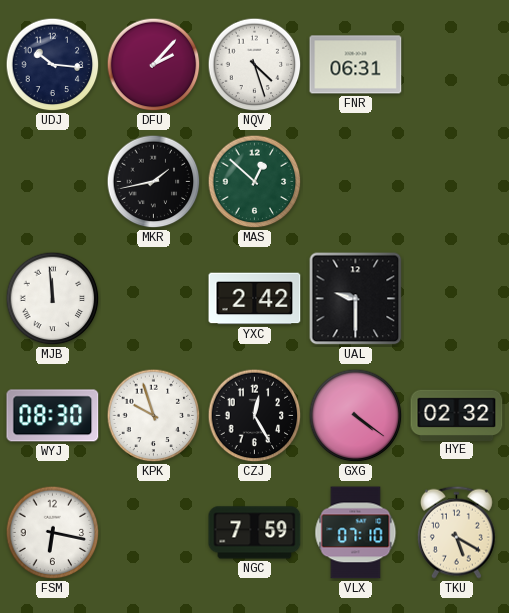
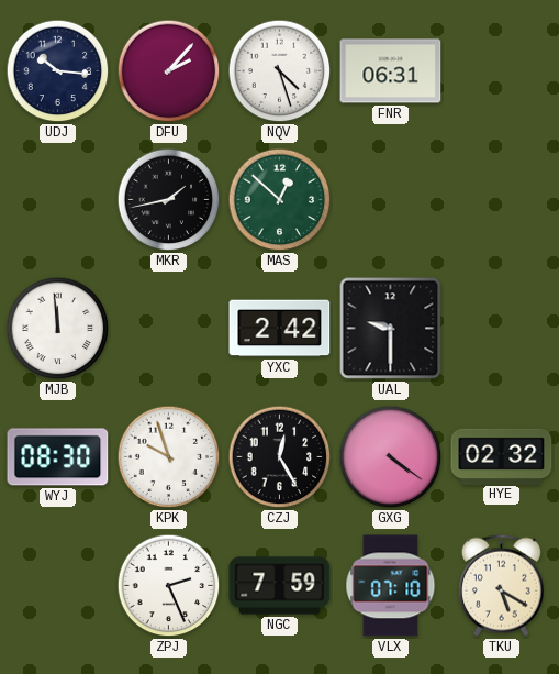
FSM: 6:17 -> none
ZPJ: none -> 2:26
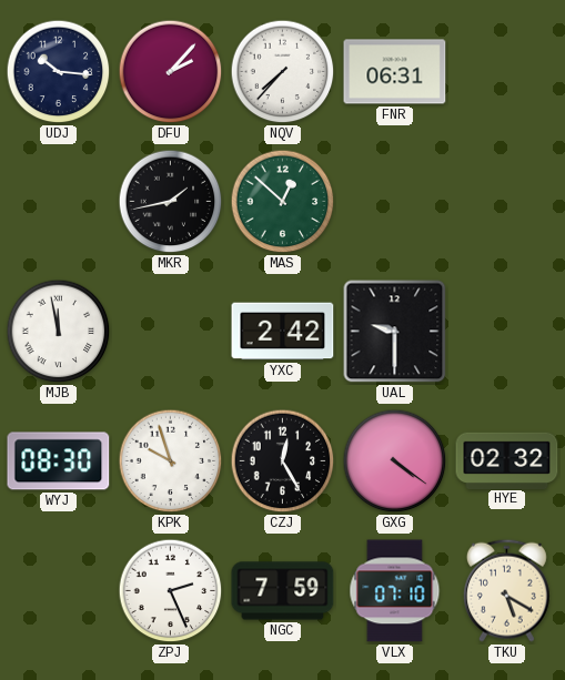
NQV: 4:27 -> 7:37
MJB: 11:59 -> 11:58
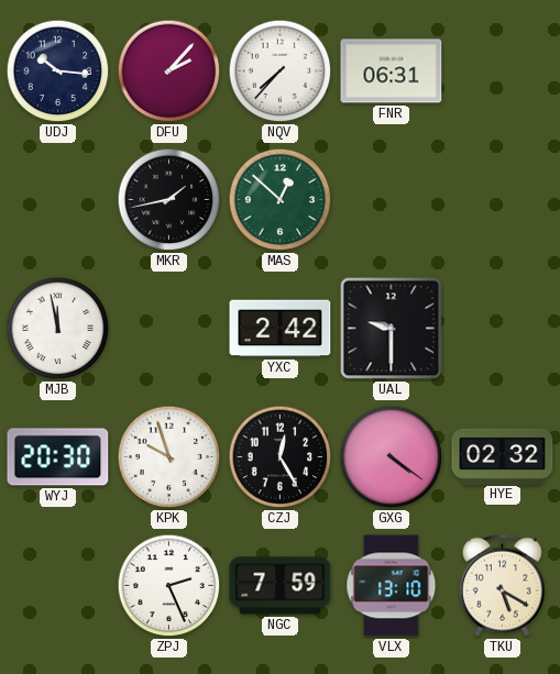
WYJ: 08:30 -> 20:30
VLX: 07:10 -> 13:10
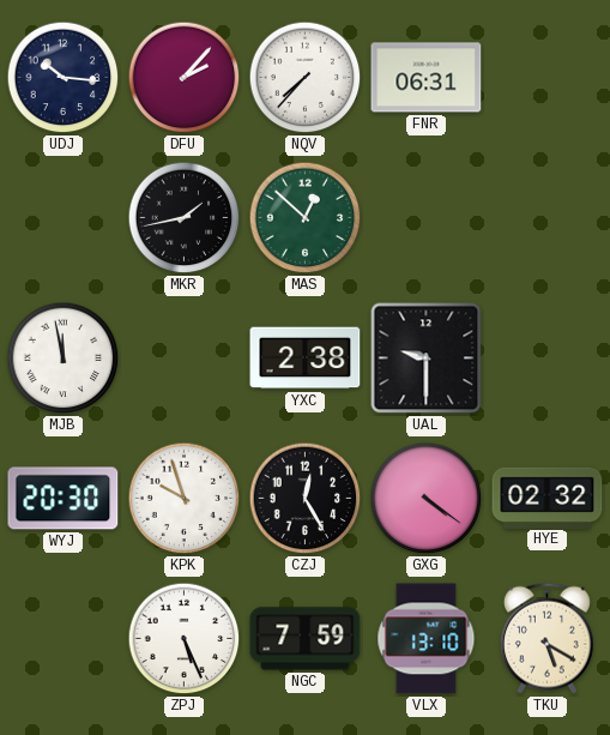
YXC: 2:42 -> 2:38
ZPJ: 2:26 -> 5:26
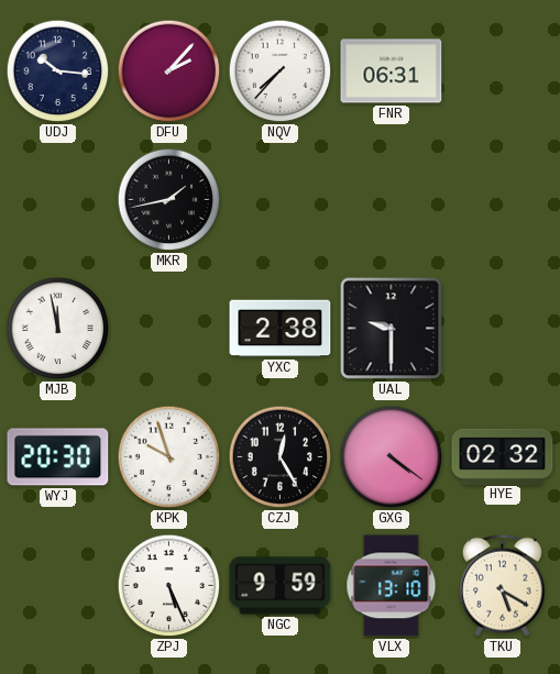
MAS: 12:52 -> none
NGC: 7:59 -> 9:59
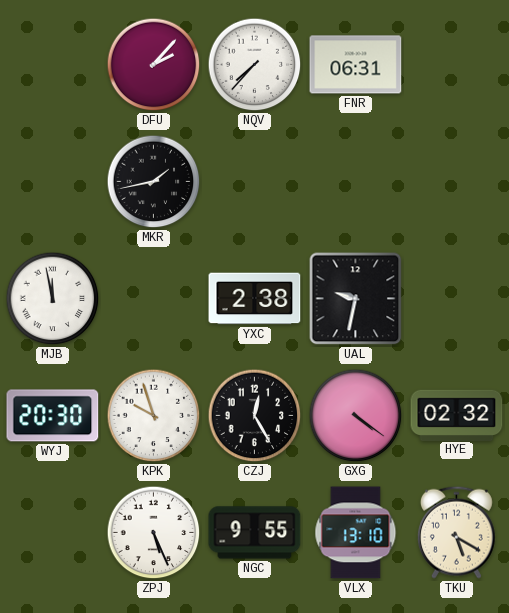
UDJ: 10:16 -> none
UAL: 9:30 -> 9:32
NGC: 9:59 -> 9:55
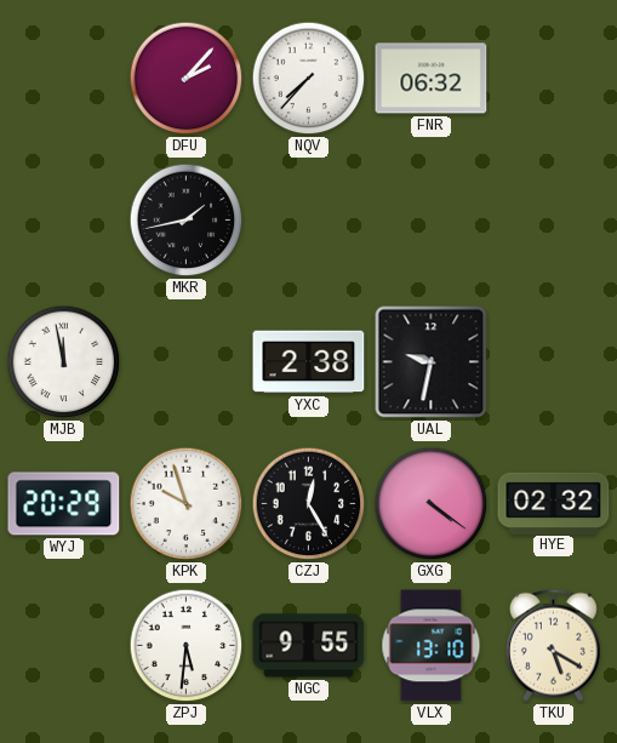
FNR: 06:31 -> 06:32
WYJ: 20:30 -> 20:29
ZPJ: 5:26 -> 5:31
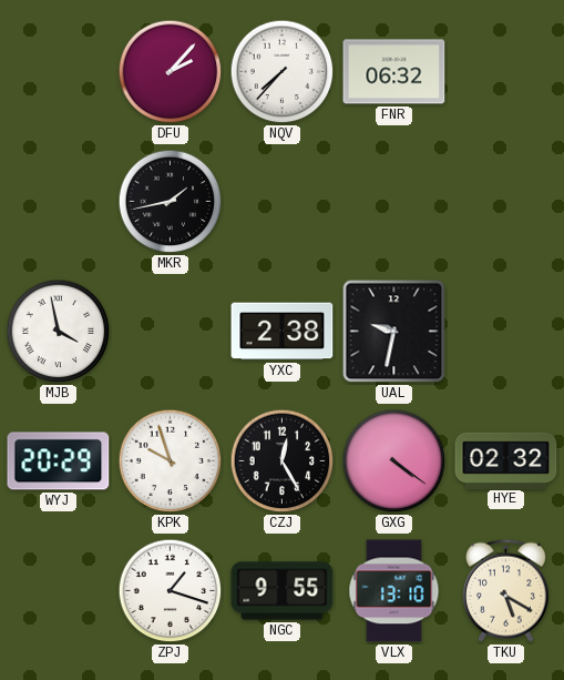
MJB: 11:58 -> 3:58
ZPJ: 5:31 -> 1:18
